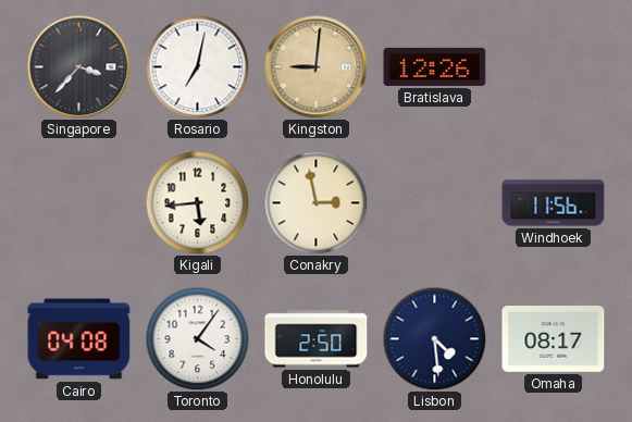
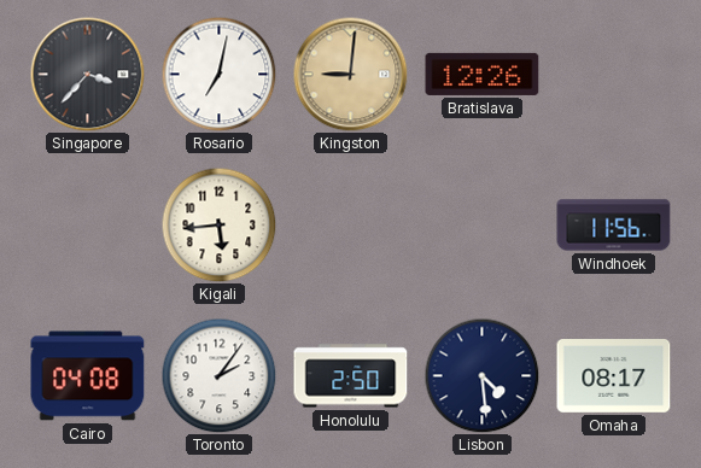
Conakry: 2:58 -> none
Toronto: 4:06 -> 2:06
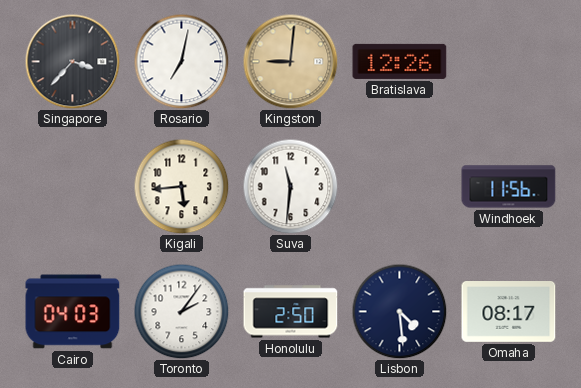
Suva: none -> 11:31
Cairo: 04:08 -> 04:03
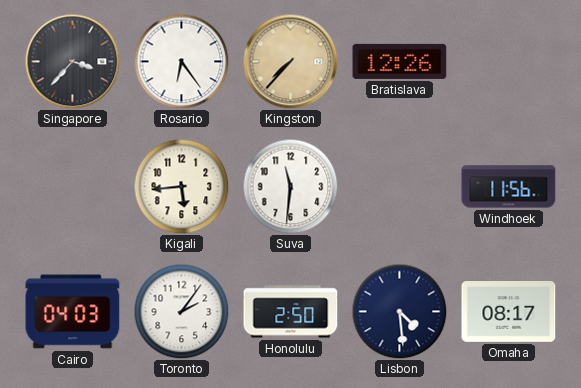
Rosario: 7:02 -> 6:24
Kingston: 9:01 -> 7:37
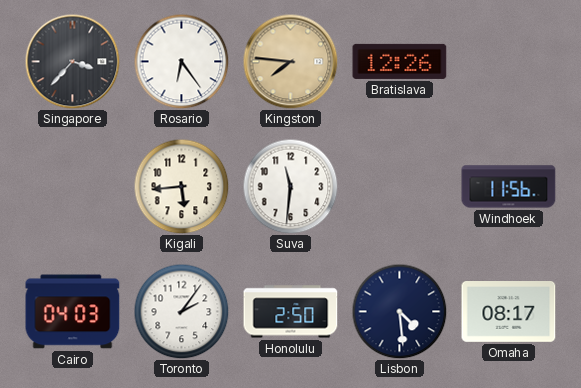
Kingston: 7:37 -> 7:46
